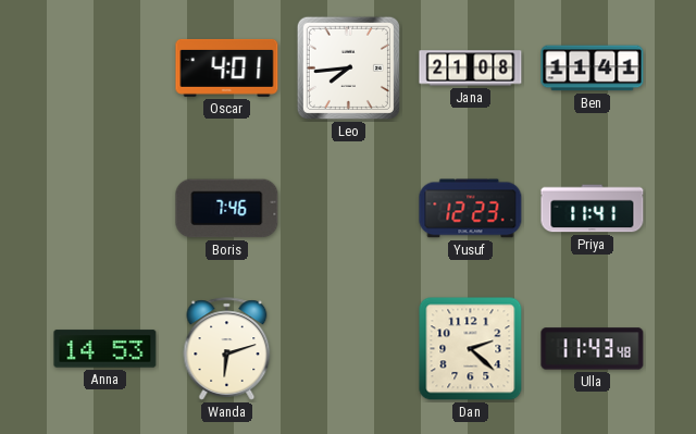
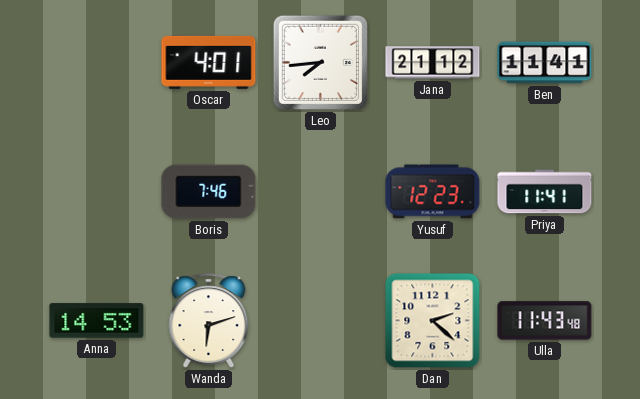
Jana: 21:08 -> 21:12
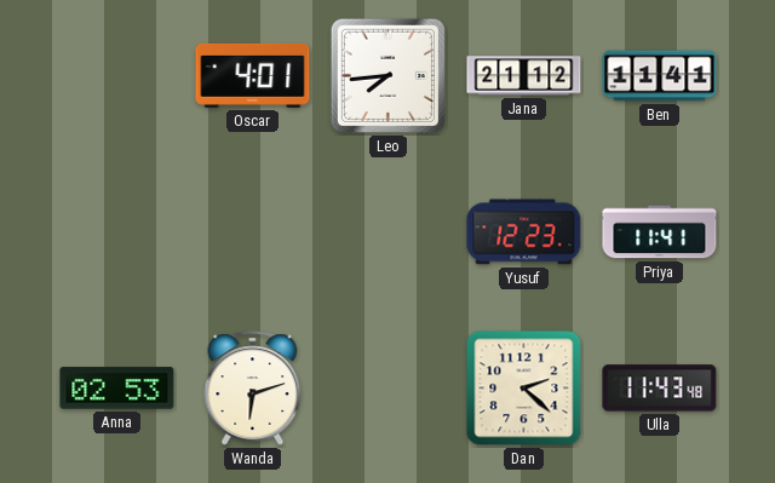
Boris: 7:46 -> none
Anna: 14:53 -> 02:53
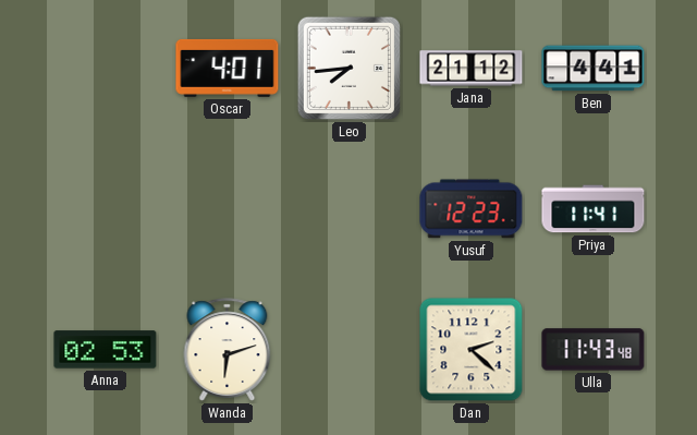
Ben: 11:41 -> 4:41
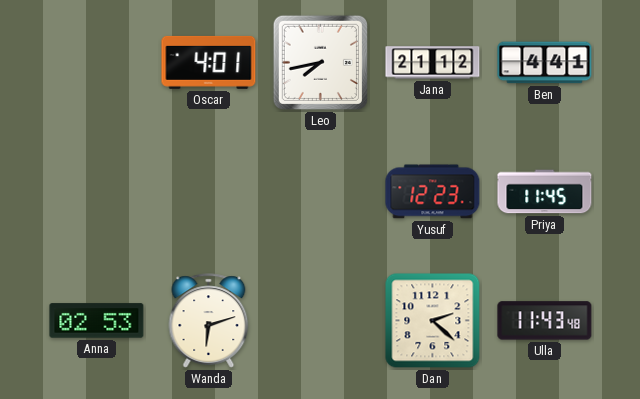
Leo: 7:44 -> 7:43
Priya: 11:41 -> 11:45
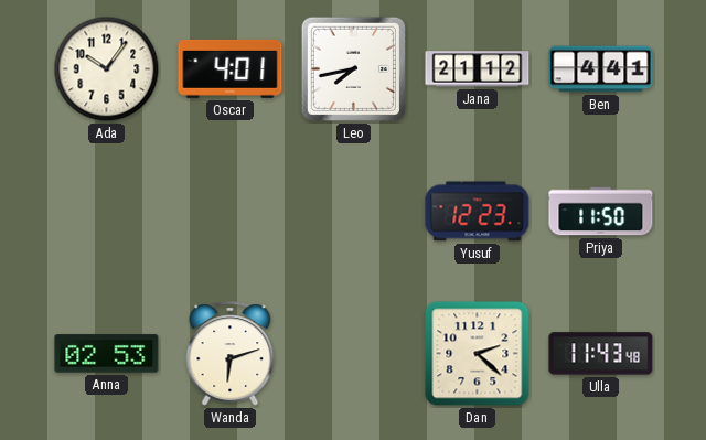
Ada: none -> 10:06
Priya: 11:45 -> 11:50
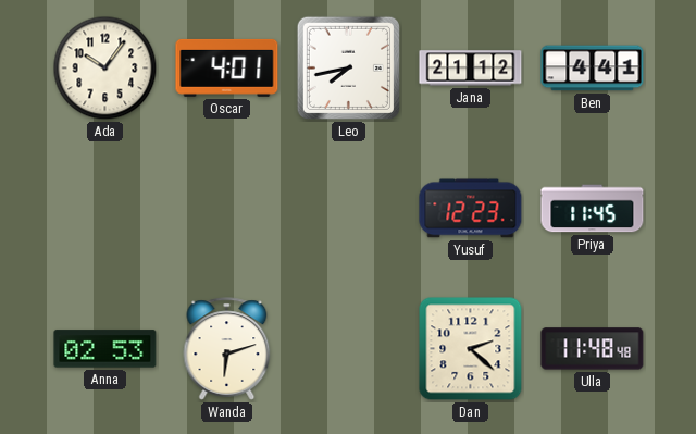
Priya: 11:50 -> 11:45
Ulla: 11:43 -> 11:48
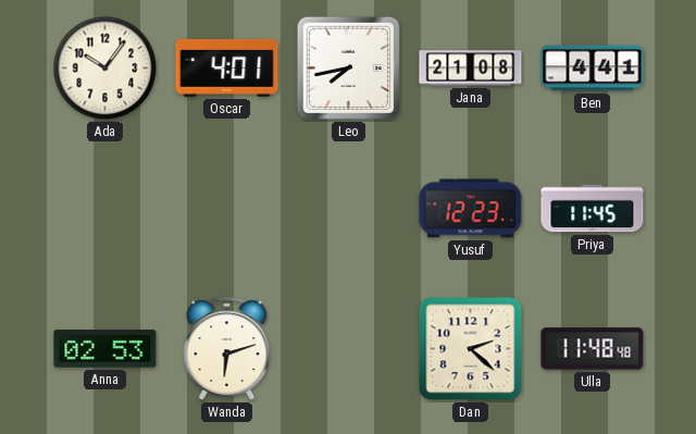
Jana: 21:12 -> 21:08
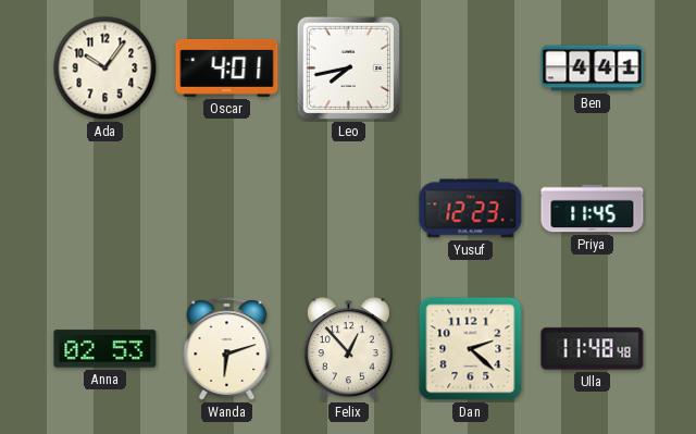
Jana: 21:08 -> none
Felix: none -> 12:53
